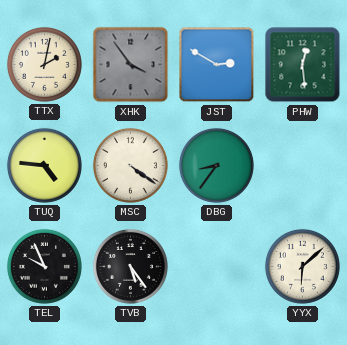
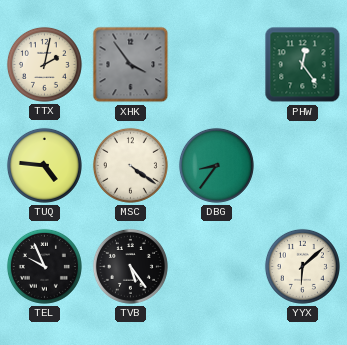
JST: 2:50 -> none
PHW: 12:29 -> 12:24
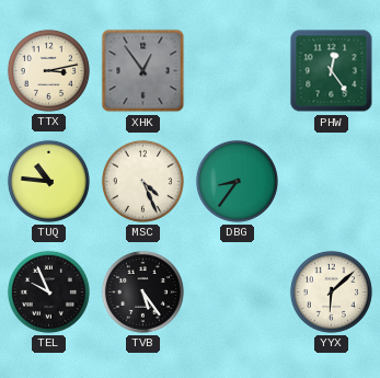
TTX: 2:02 -> 3:13
XHK: 3:54 -> 12:54
TUQ: 4:46 -> 10:46
MSC: 4:21 -> 4:26
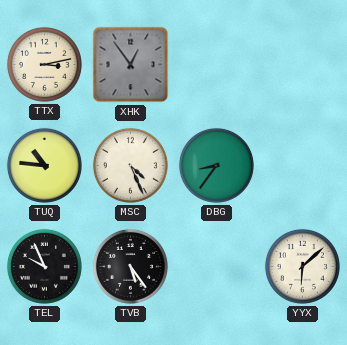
PHW: 12:24 -> none
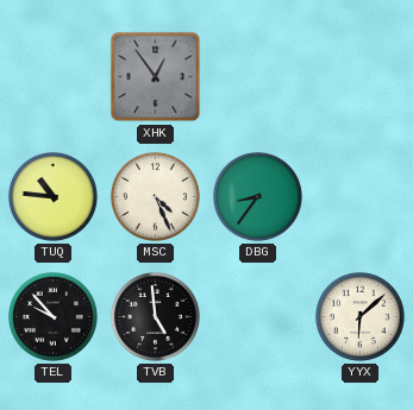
TTX: 3:13 -> none
TEL: 9:56 -> 9:53
TVB: 5:24 -> 4:59
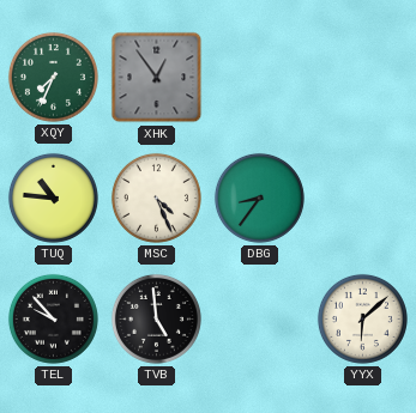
XQY: none -> 7:34
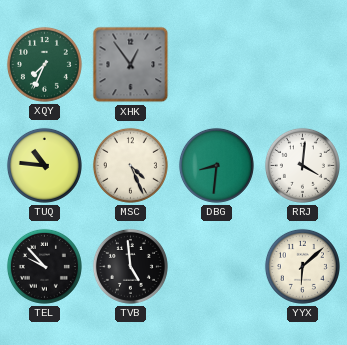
DBG: 8:36 -> 8:31
RRJ: none -> 4:01
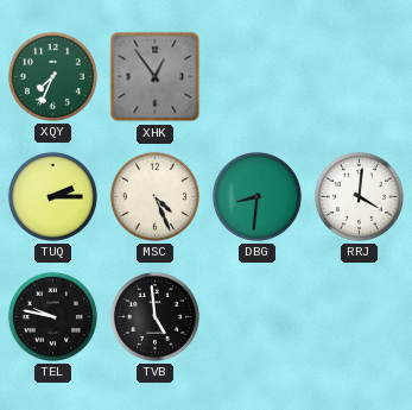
TUQ: 10:46 -> 2:15
TEL: 9:53 -> 9:47
YYX: 6:08 -> none
